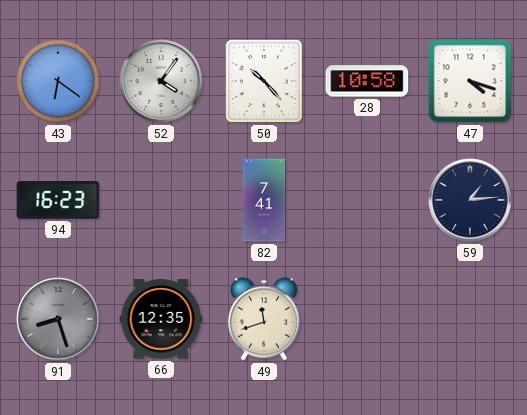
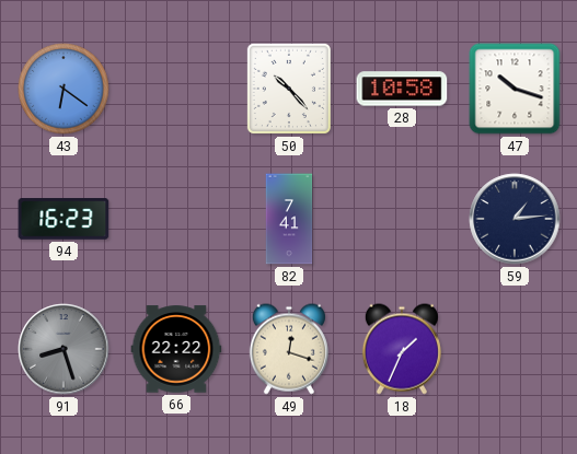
52: 4:06 -> none
47: 4:18 -> 10:18
66: 12:35 -> 22:22
49: 11:42 -> 12:18
18: none -> 1:34
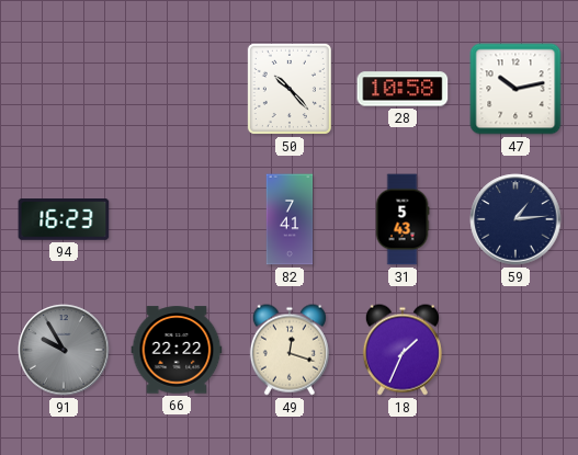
43: 6:21 -> none
47: 10:18 -> 10:13
31: none -> 5:43
91: 8:27 -> 9:55
